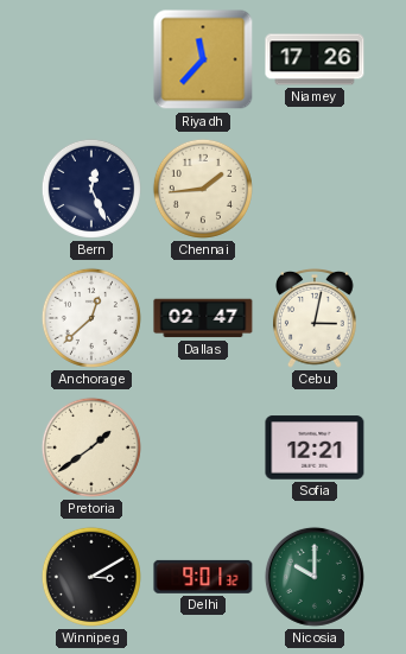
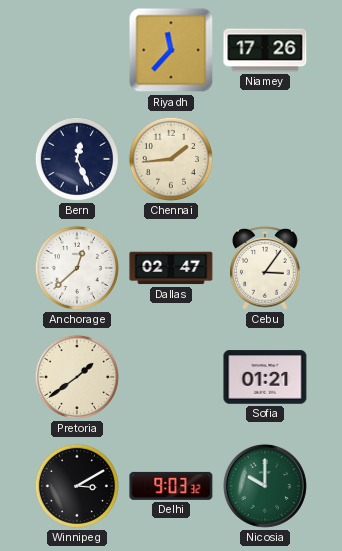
Cebu: 3:02 -> 3:06
Sofia: 12:21 -> 01:21
Delhi: 9:01 -> 9:03
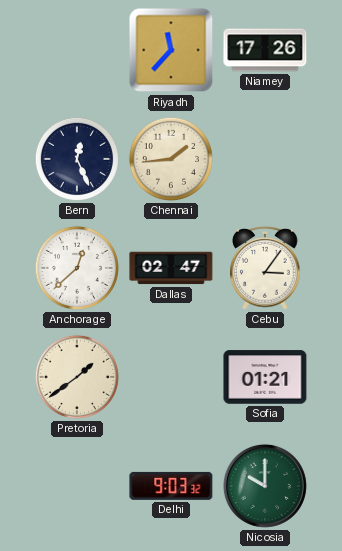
Winnipeg: 3:10 -> none
